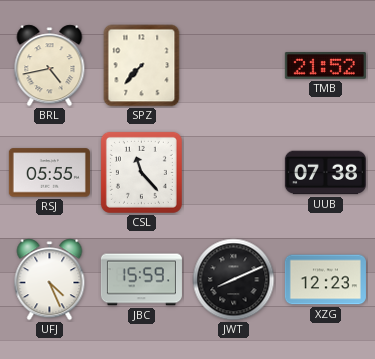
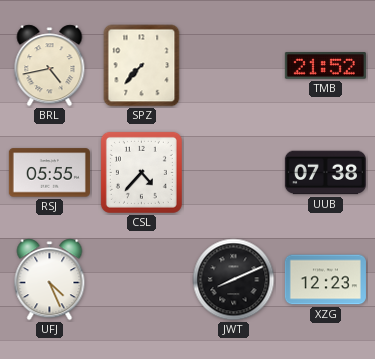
CSL: 11:23 -> 4:37
JBC: 15:59 -> none
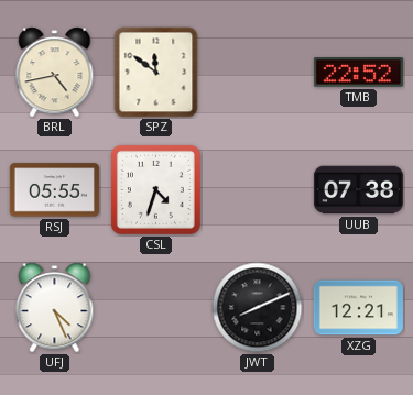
SPZ: 7:37 -> 11:51
TMB: 21:52 -> 22:52
CSL: 4:37 -> 4:33
XZG: 12:23 -> 12:21
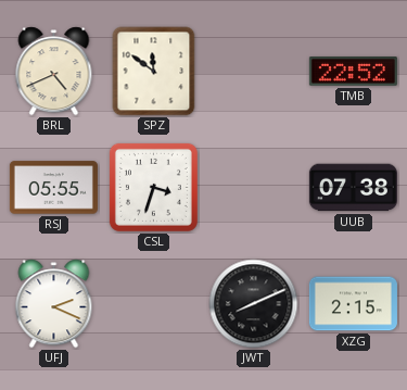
BRL: 4:43 -> 4:41
CSL: 4:33 -> 3:33
UFJ: 4:26 -> 2:19
XZG: 12:21 -> 2:15
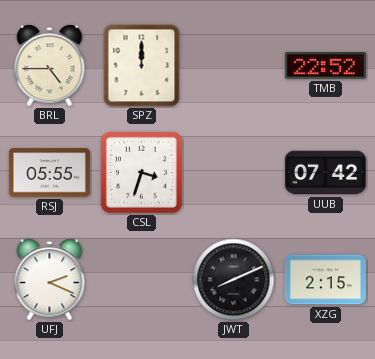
BRL: 4:41 -> 4:45
SPZ: 11:51 -> 12:00
UUB: 07:38 -> 07:42
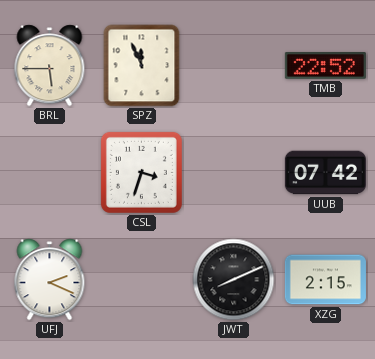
BRL: 4:45 -> 5:45
SPZ: 12:00 -> 11:56
RSJ: 05:55 -> none
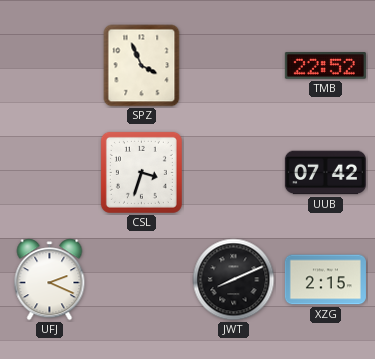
BRL: 5:45 -> none
SPZ: 11:56 -> 3:56
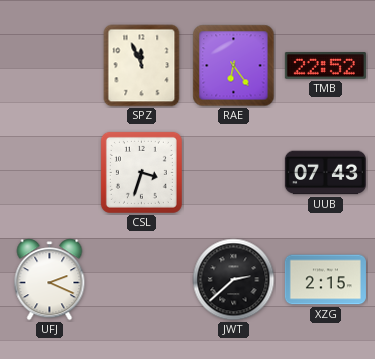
SPZ: 3:56 -> 11:56
RAE: none -> 6:24
UUB: 07:42 -> 07:43
JWT: 8:11 -> 2:38
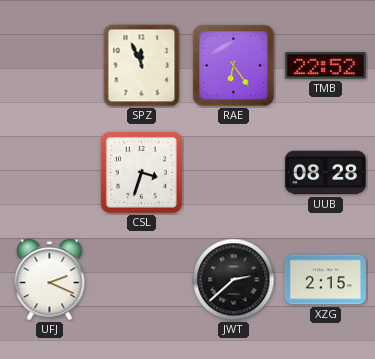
UUB: 07:43 -> 08:28
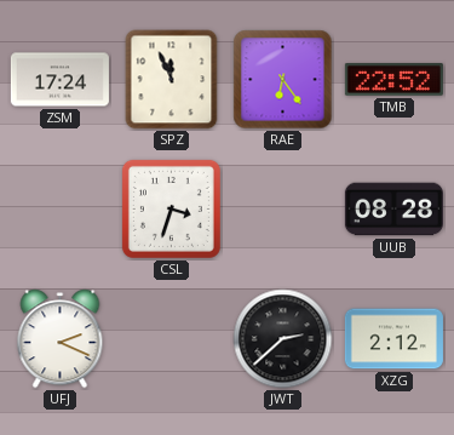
ZSM: none -> 17:24
XZG: 2:15 -> 2:12
